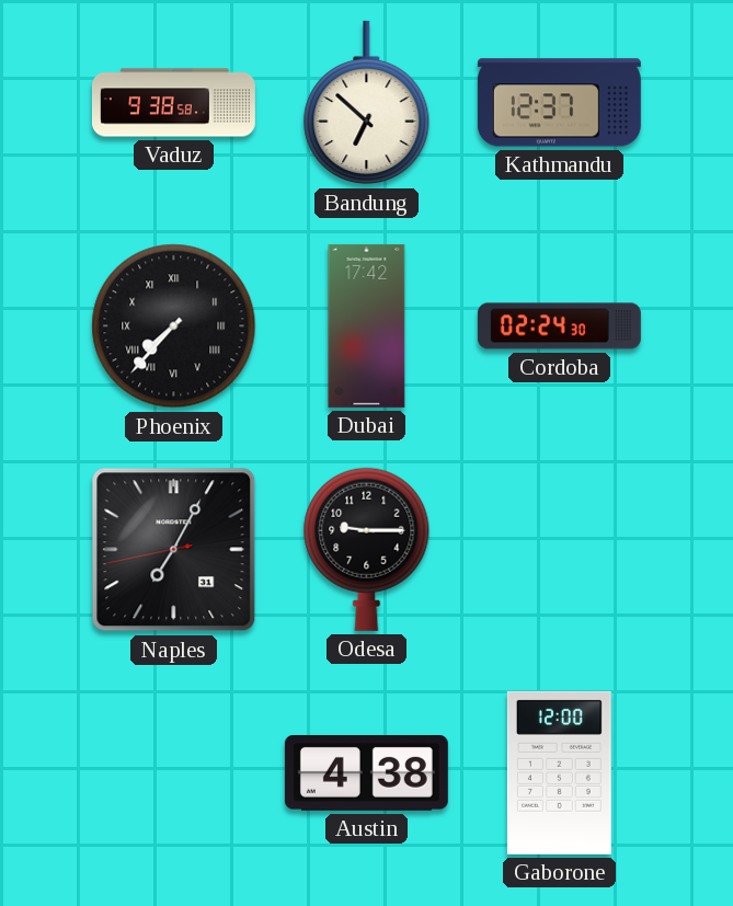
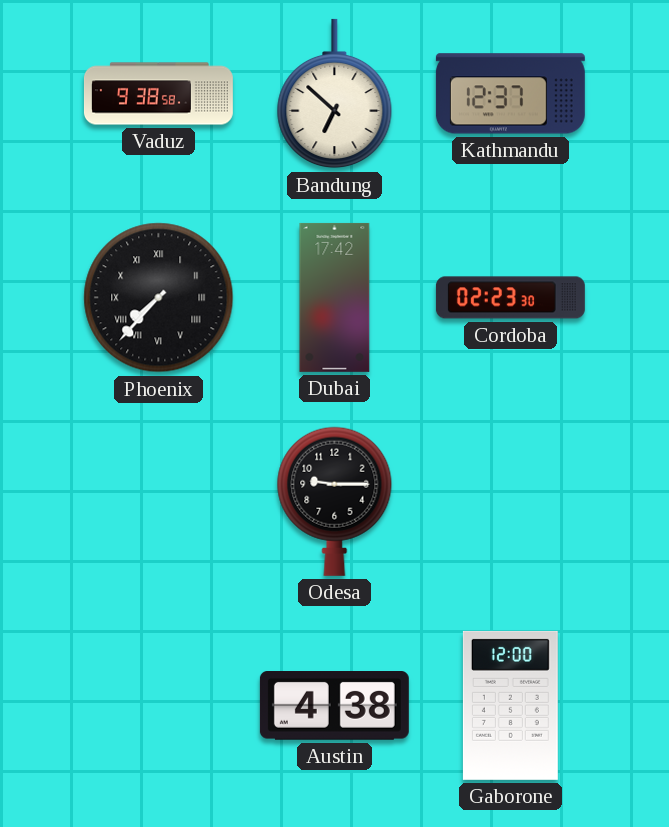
Cordoba: 02:24 -> 02:23
Naples: 7:04 -> none
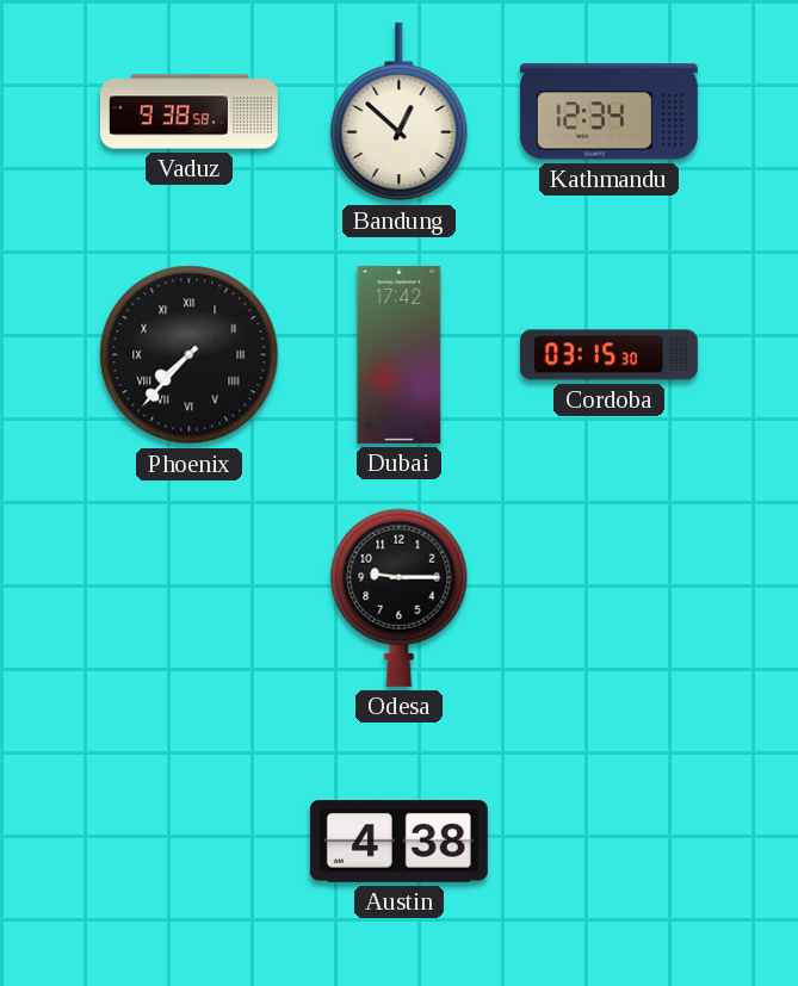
Bandung: 6:52 -> 12:52
Kathmandu: 12:37 -> 12:34
Cordoba: 02:23 -> 03:15
Gaborone: 12:00 -> none
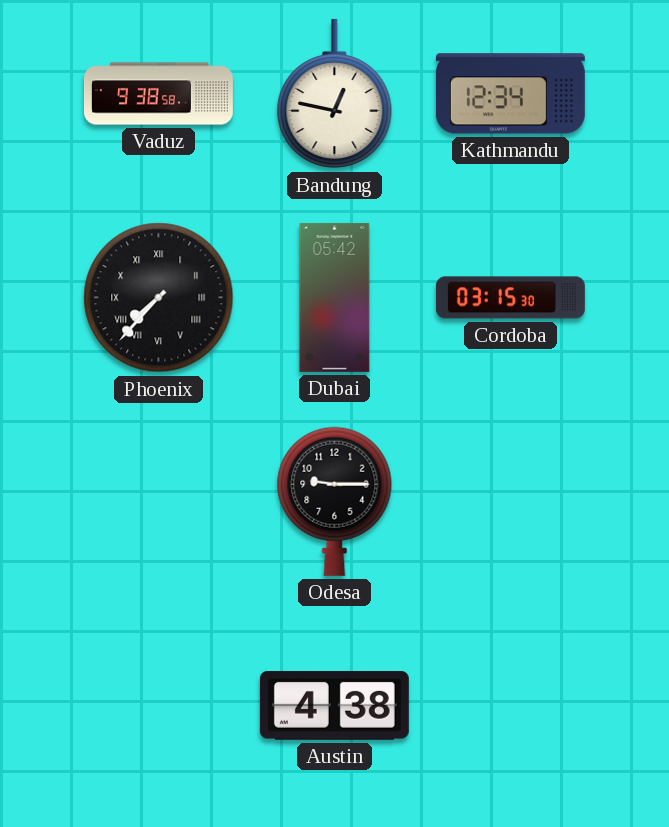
Bandung: 12:52 -> 12:47
Dubai: 17:42 -> 05:42
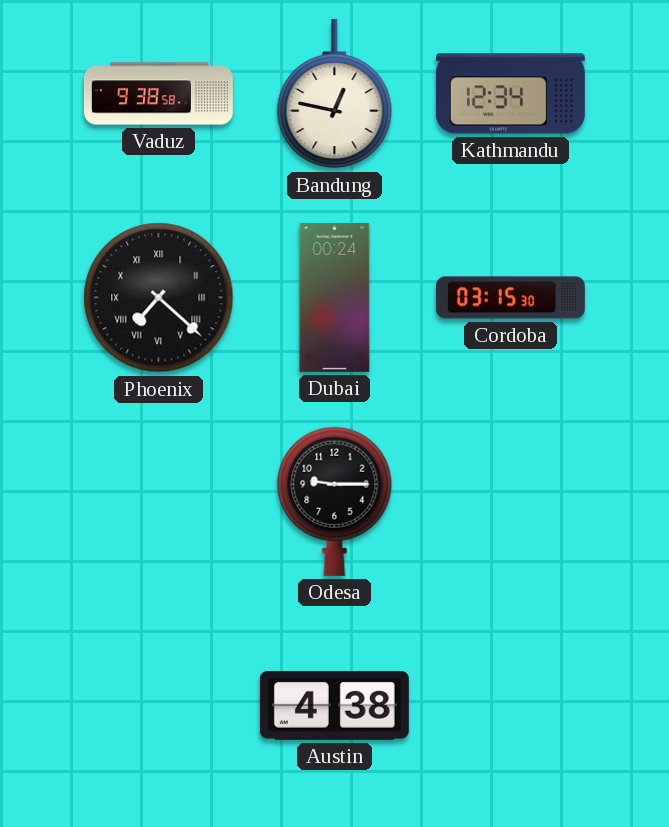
Phoenix: 7:37 -> 7:22
Dubai: 05:42 -> 00:24
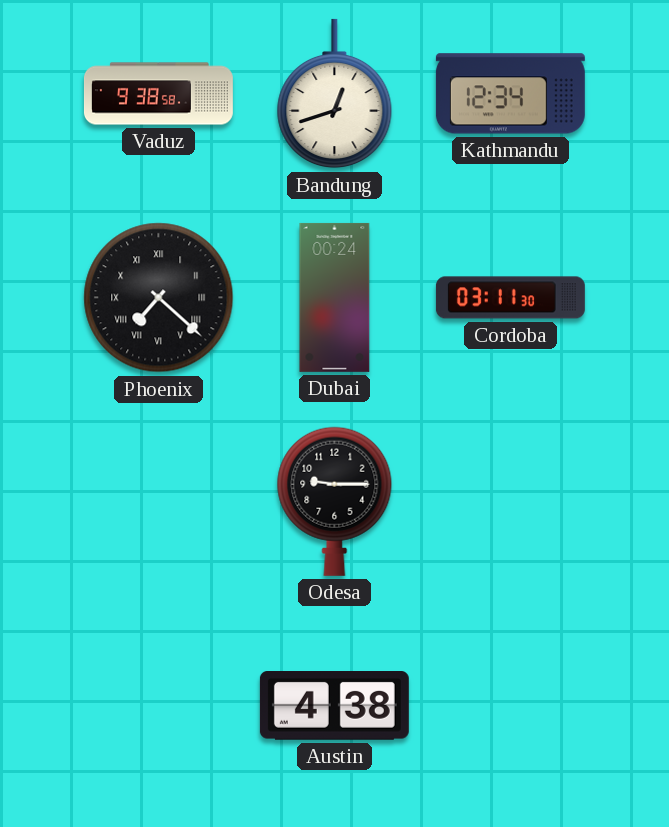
Bandung: 12:47 -> 12:42
Cordoba: 03:15 -> 03:11
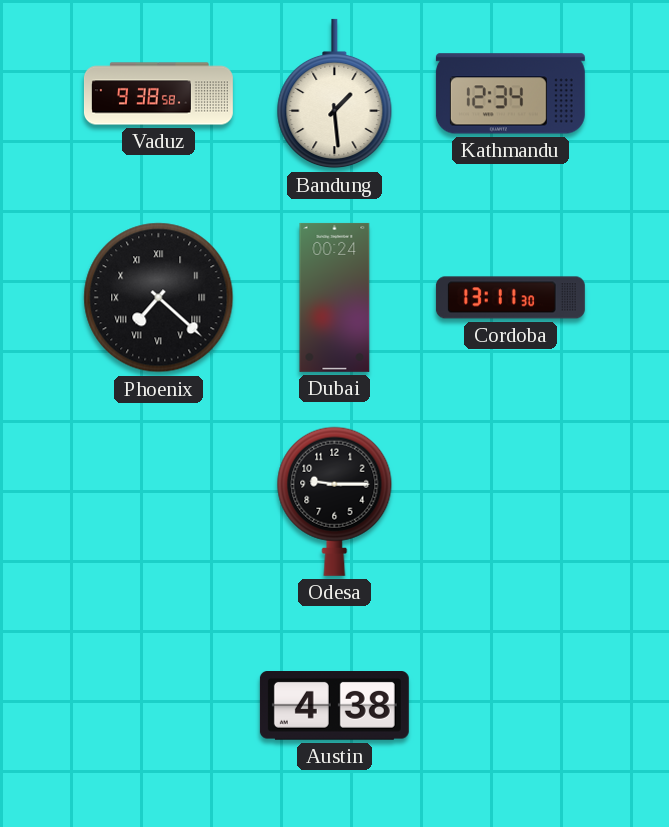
Bandung: 12:42 -> 1:29
Cordoba: 03:11 -> 13:11
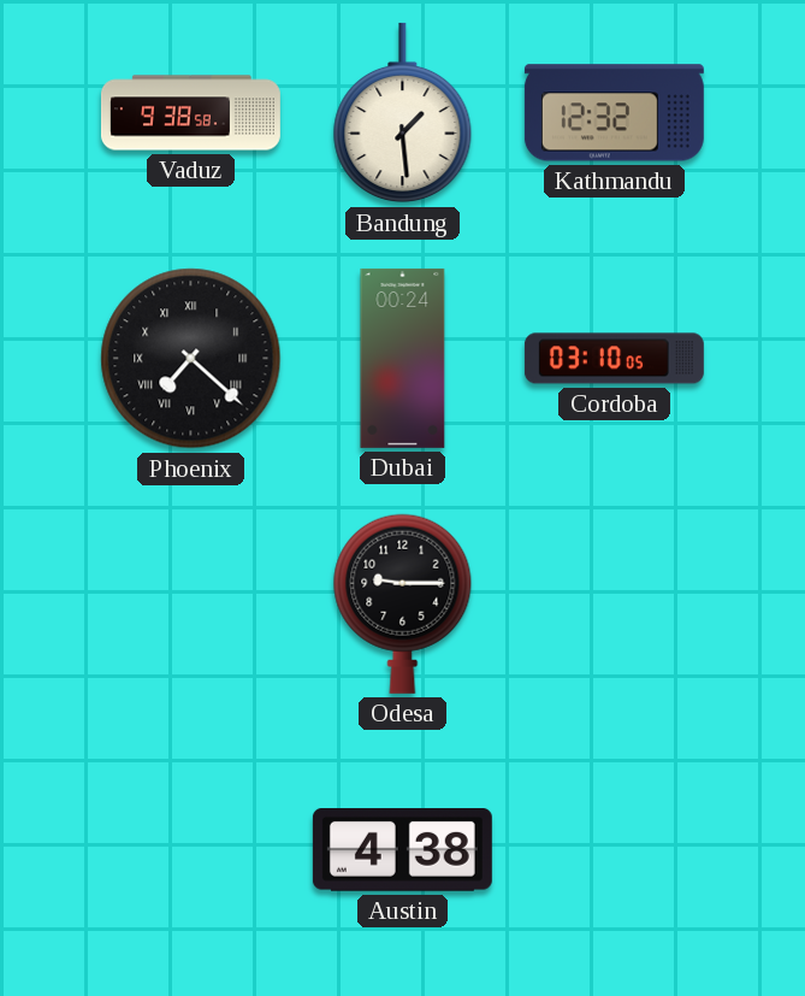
Kathmandu: 12:34 -> 12:32
Cordoba: 13:11 -> 03:10
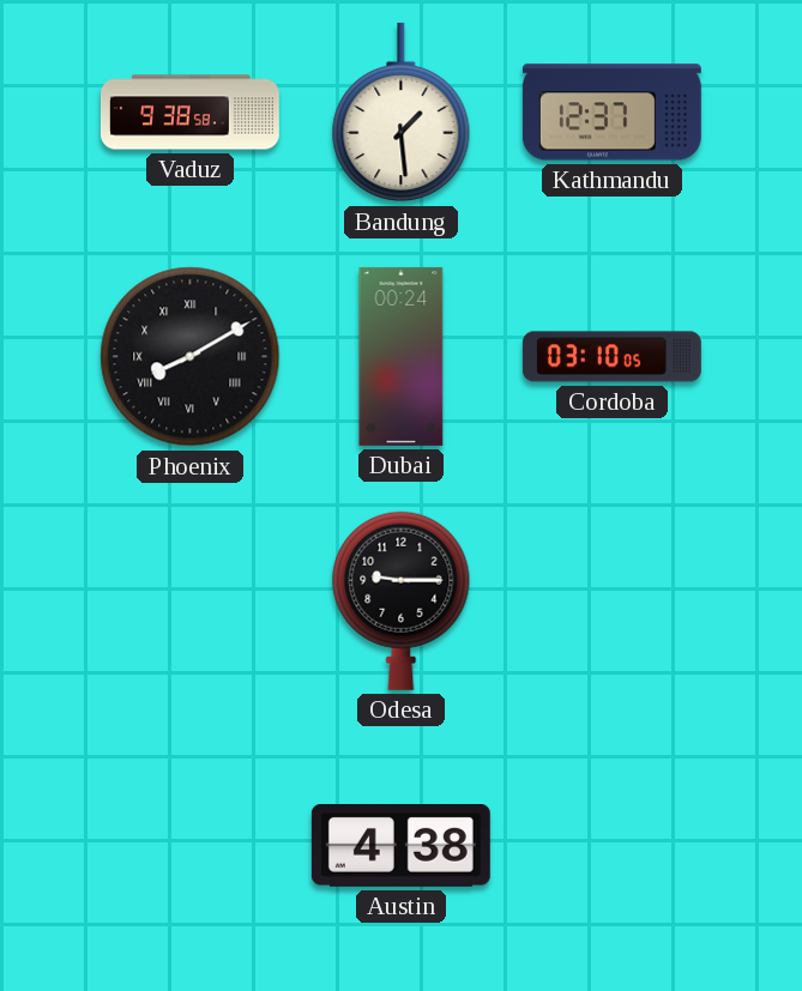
Kathmandu: 12:32 -> 12:37
Phoenix: 7:22 -> 8:10
